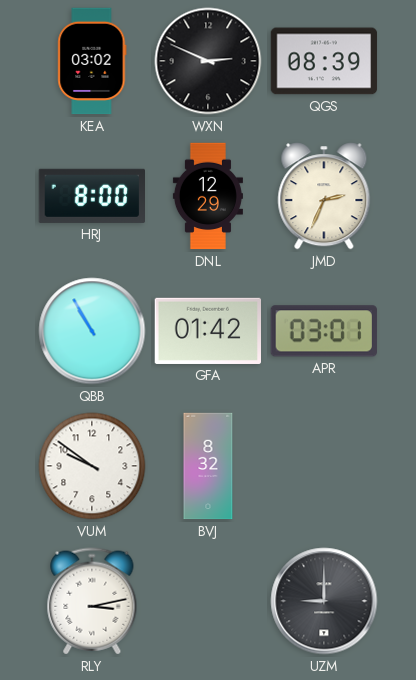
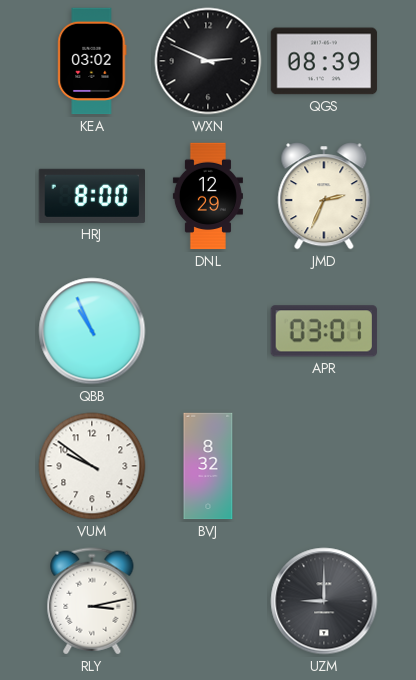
QBB: 10:55 -> 10:56
GFA: 01:42 -> none
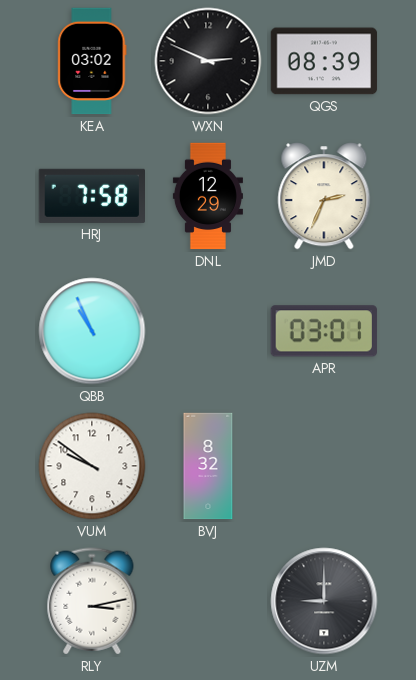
HRJ: 8:00 -> 7:58
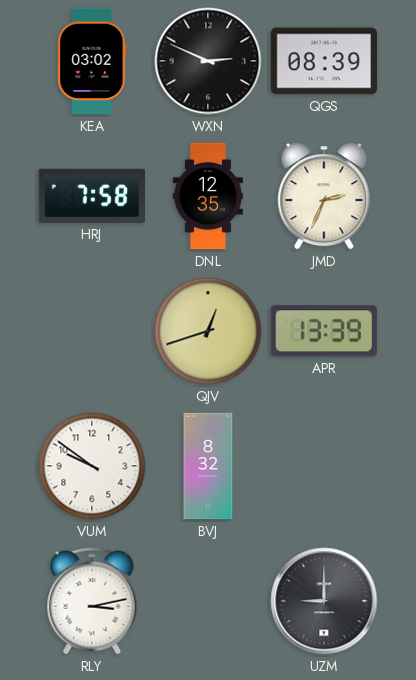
DNL: 12:29 -> 12:35
QBB: 10:56 -> none
QJV: none -> 12:42
APR: 03:01 -> 13:39
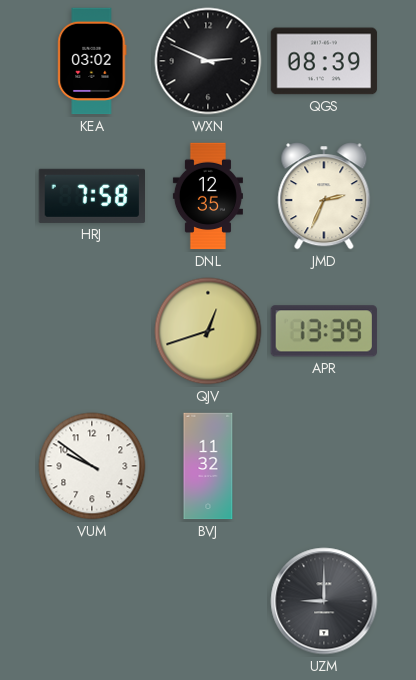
BVJ: 8:32 -> 11:32
RLY: 3:13 -> none
